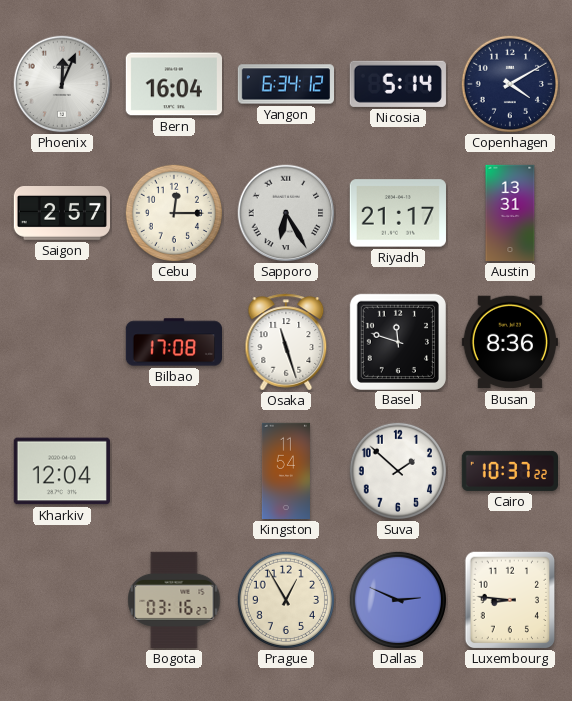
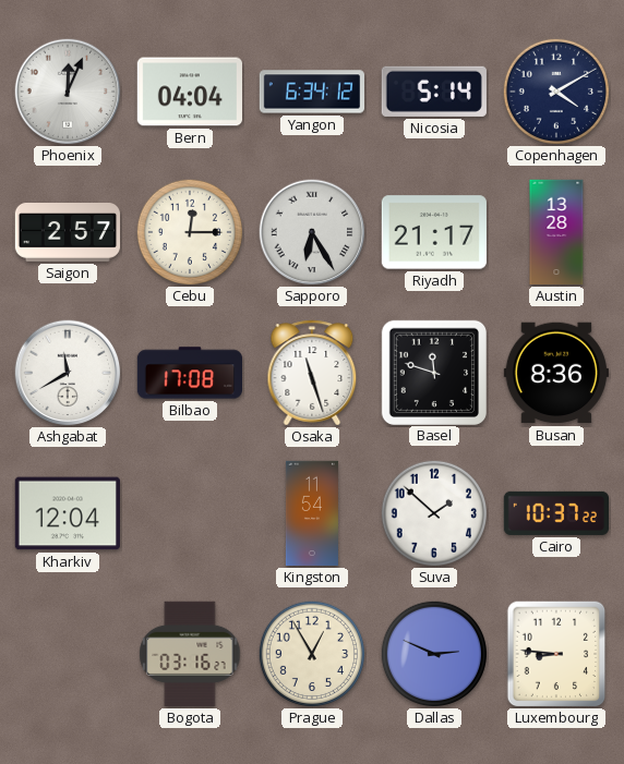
Bern: 16:04 -> 04:04
Austin: 13:31 -> 13:28
Ashgabat: none -> 11:40
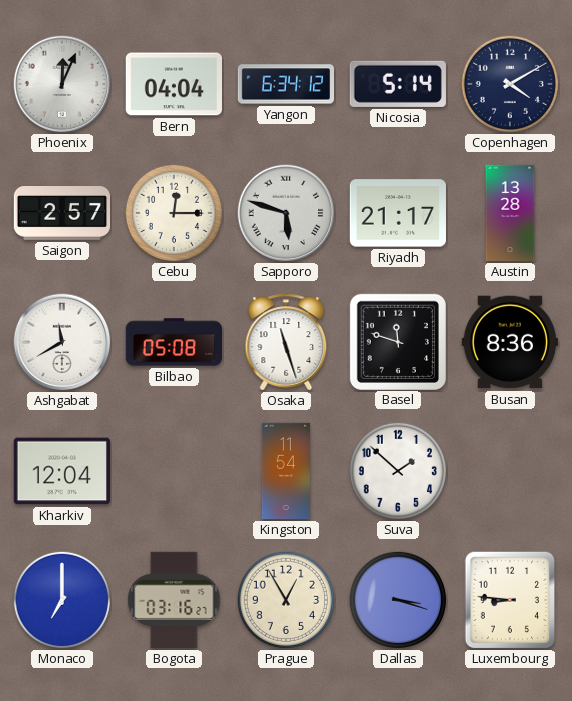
Sapporo: 6:25 -> 5:48
Bilbao: 17:08 -> 05:08
Cairo: 10:37 -> none
Monaco: none -> 7:00
Dallas: 2:49 -> 3:18
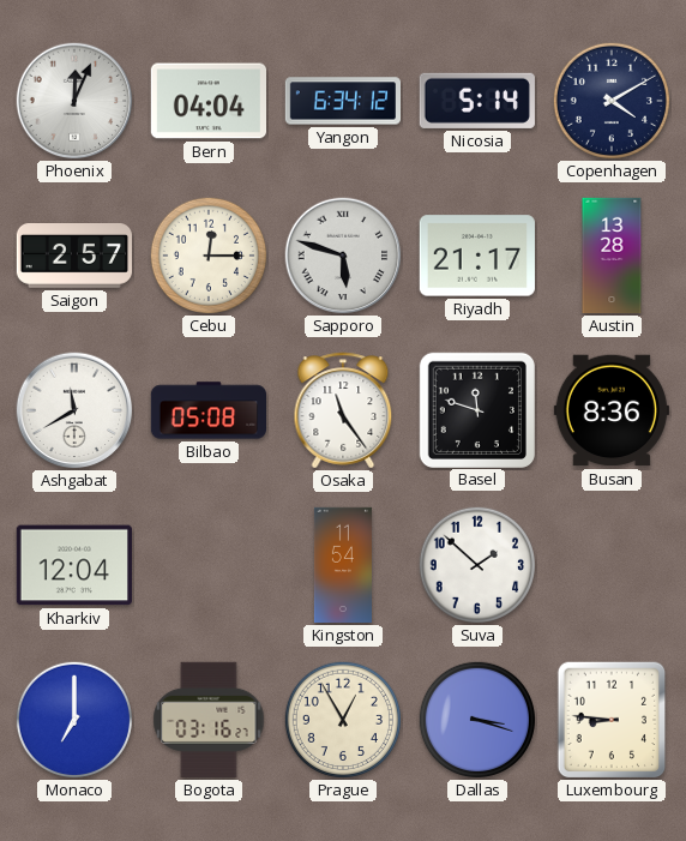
Osaka: 11:27 -> 11:24
